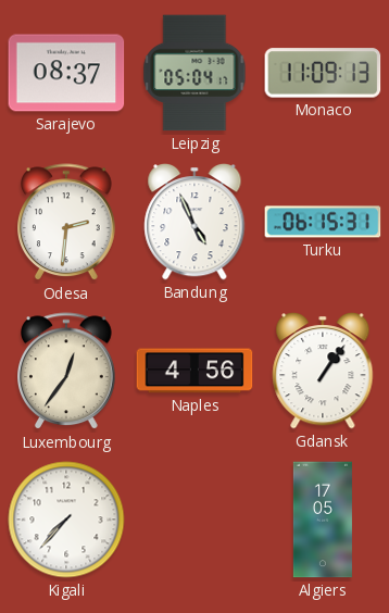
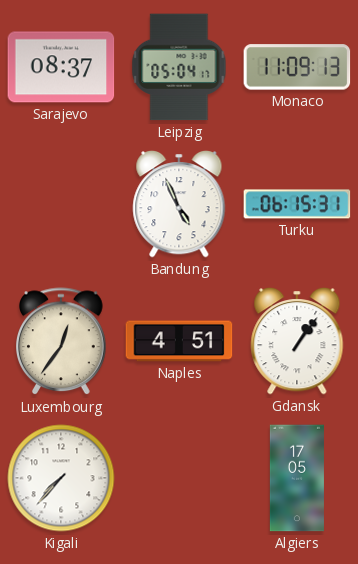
Odesa: 2:31 -> none
Naples: 4:56 -> 4:51
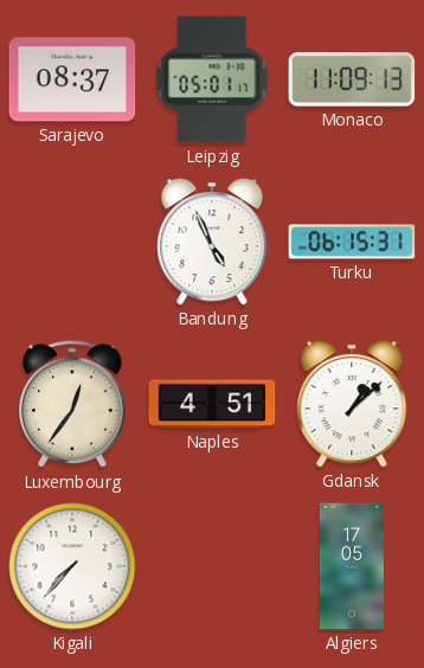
Leipzig: 05:04 -> 05:01
Gdansk: 1:06 -> 1:08
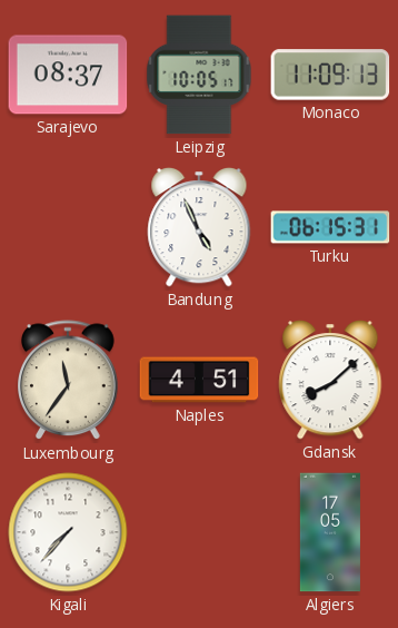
Leipzig: 05:01 -> 10:05
Luxembourg: 12:36 -> 11:36
Gdansk: 1:08 -> 8:08
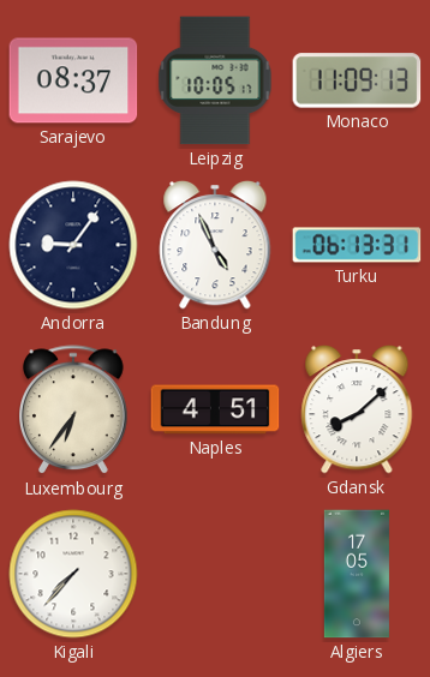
Andorra: none -> 9:06
Turku: 06:15 -> 06:13
Luxembourg: 11:36 -> 6:36
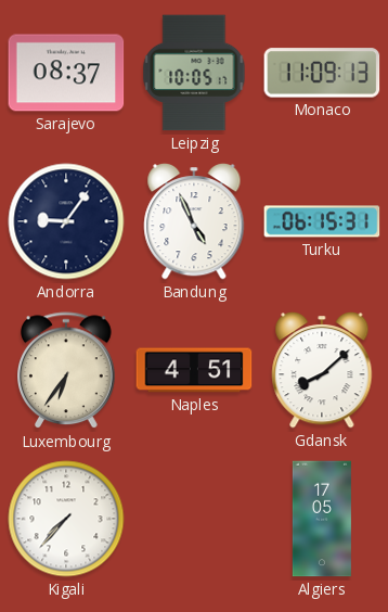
Turku: 06:13 -> 06:15
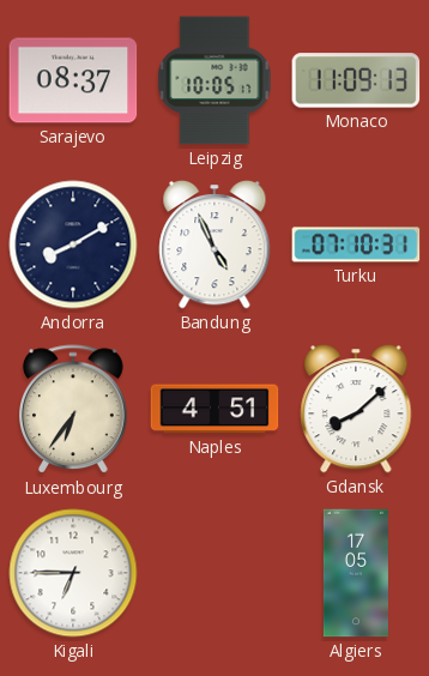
Andorra: 9:06 -> 8:10
Turku: 06:15 -> 07:10
Kigali: 7:37 -> 6:45
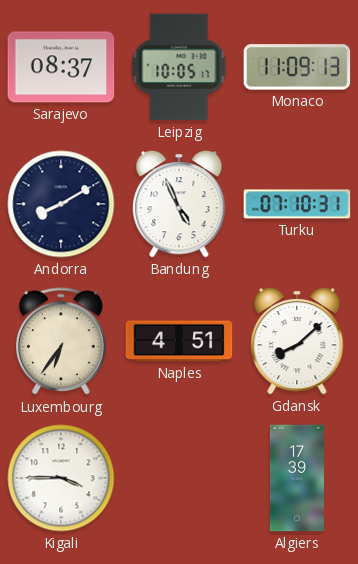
Kigali: 6:45 -> 3:45
Algiers: 17:05 -> 17:39
